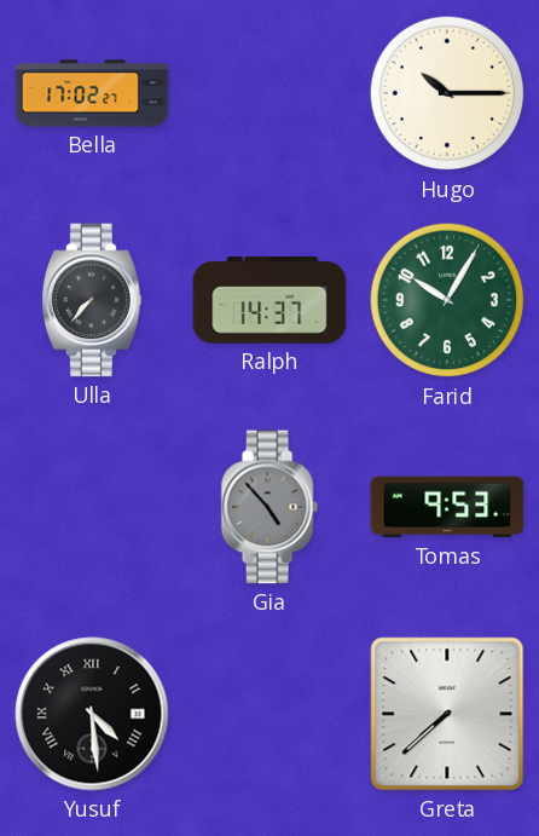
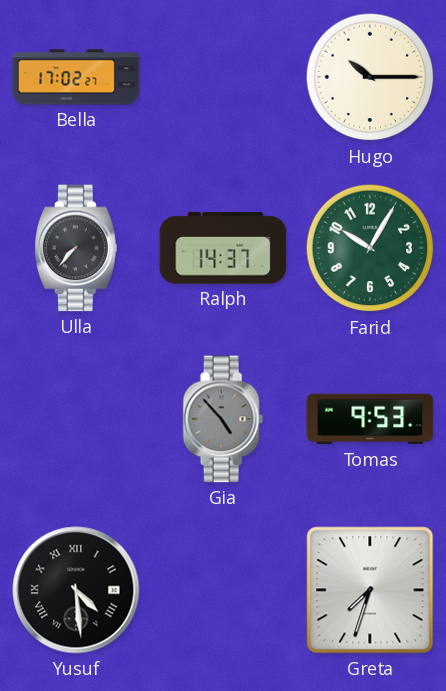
Greta: 7:38 -> 7:33
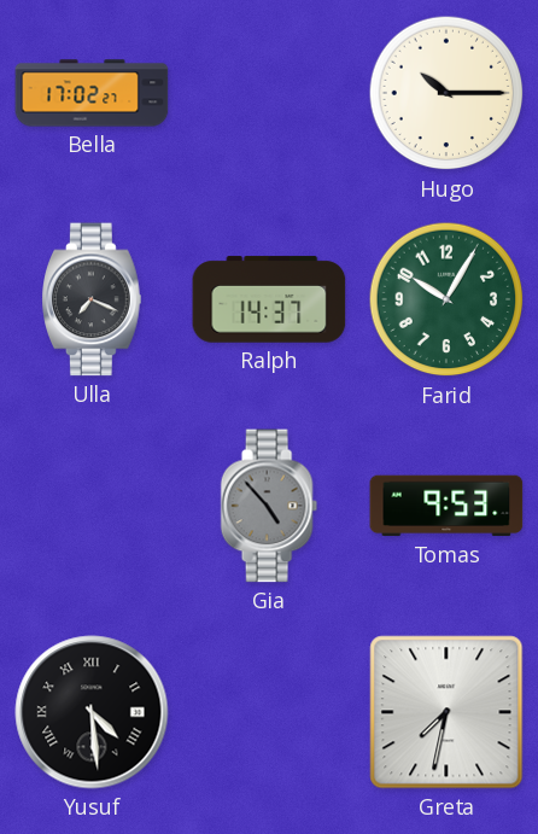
Ulla: 7:37 -> 7:19
Greta: 7:33 -> 7:32
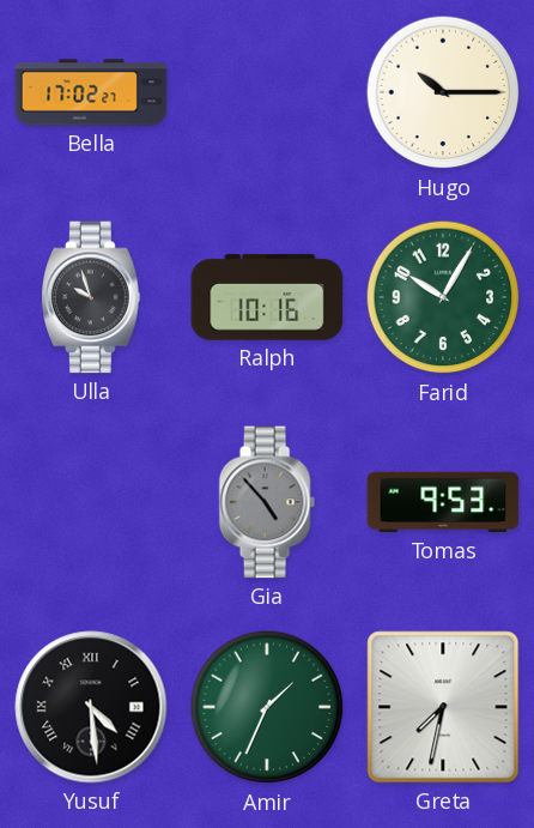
Ulla: 7:19 -> 9:57
Ralph: 14:37 -> 10:16
Amir: none -> 1:34
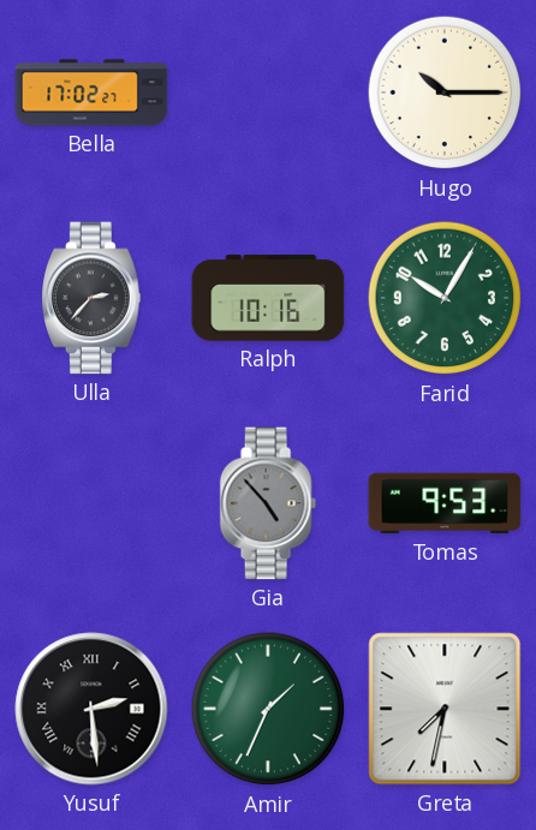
Ulla: 9:57 -> 2:37
Yusuf: 4:29 -> 2:29
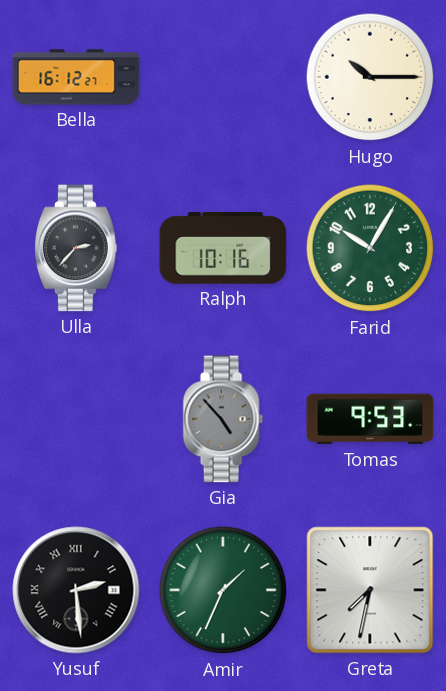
Bella: 17:02 -> 16:12
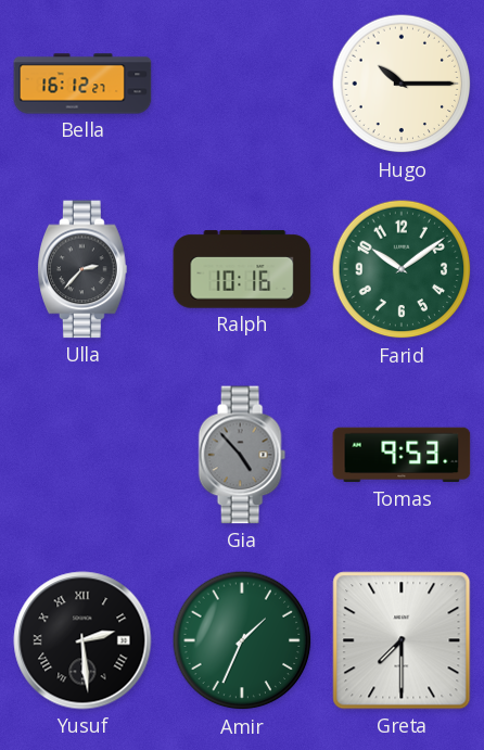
Farid: 10:05 -> 10:09
Greta: 7:32 -> 7:30
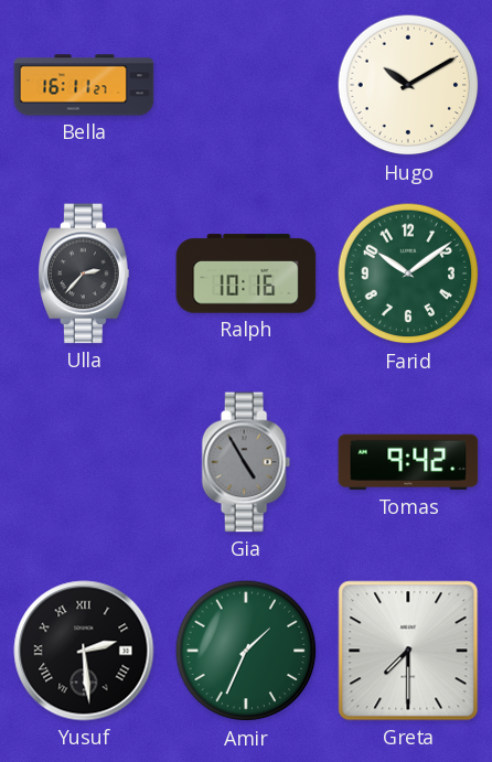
Bella: 16:12 -> 16:11
Hugo: 10:15 -> 10:10
Gia: 4:53 -> 4:55
Tomas: 9:53 -> 9:42
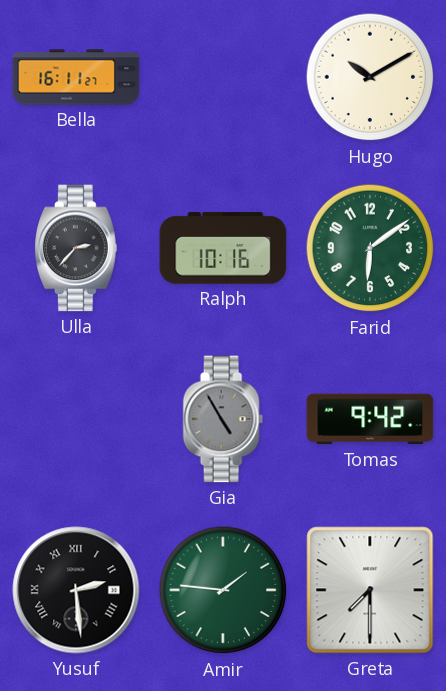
Farid: 10:09 -> 6:09
Amir: 1:34 -> 1:46
